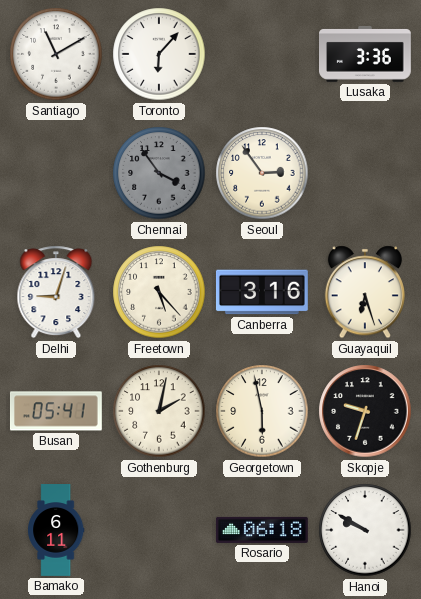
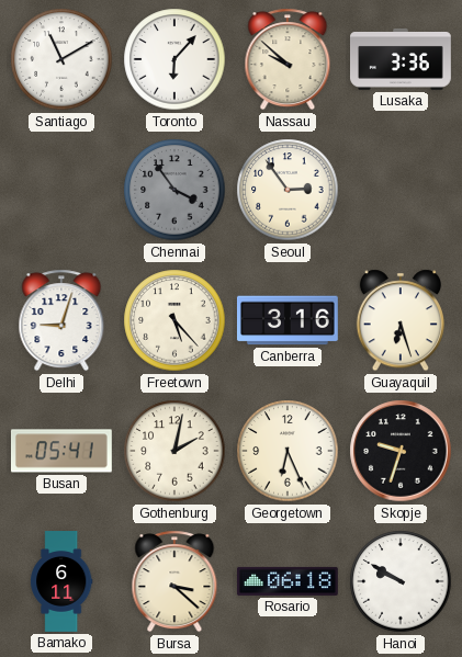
Nassau: none -> 9:52
Georgetown: 5:58 -> 6:26
Bursa: none -> 3:22
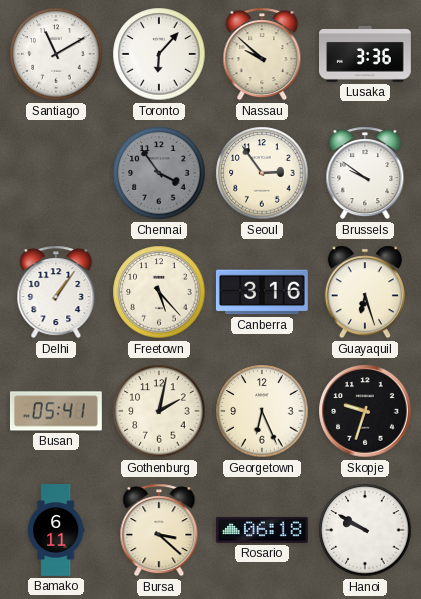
Brussels: none -> 9:51
Delhi: 9:03 -> 1:06
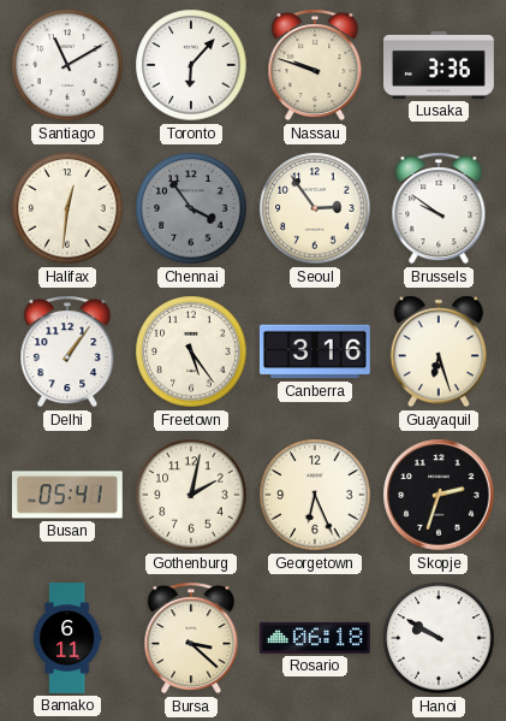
Nassau: 9:52 -> 9:48
Halifax: none -> 12:31
Freetown: 5:23 -> 5:24
Skopje: 9:33 -> 2:33
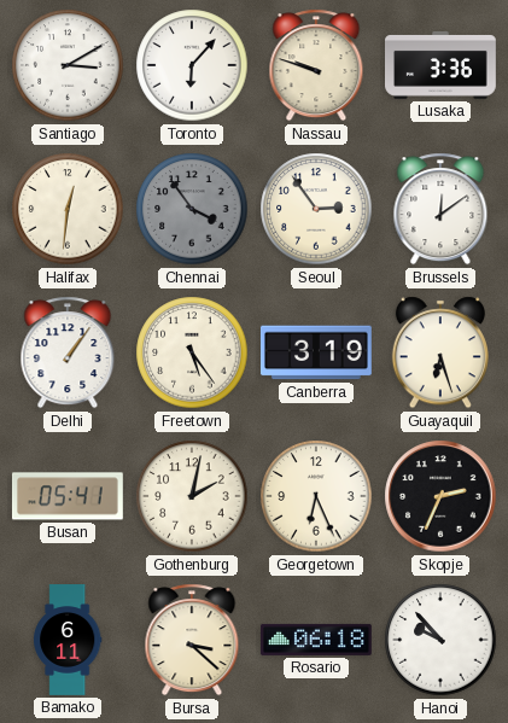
Santiago: 11:10 -> 3:10
Brussels: 9:51 -> 12:09
Canberra: 3:16 -> 3:19
Skopje: 2:33 -> 2:34
Hanoi: 9:50 -> 9:53
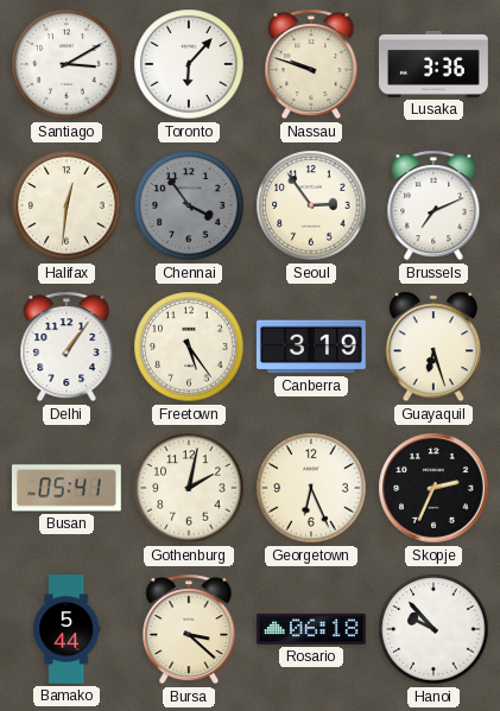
Brussels: 12:09 -> 7:11
Bamako: 6:11 -> 5:44
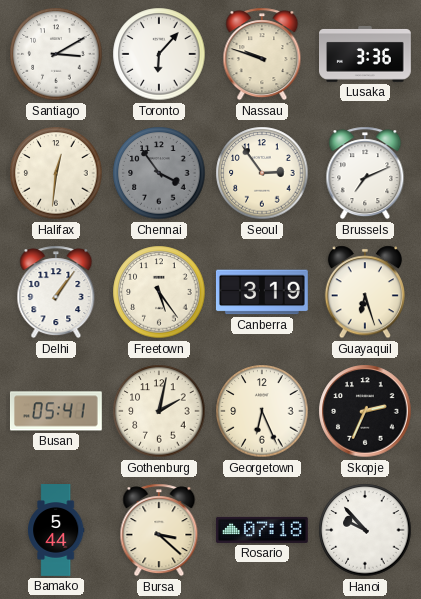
Rosario: 06:18 -> 07:18
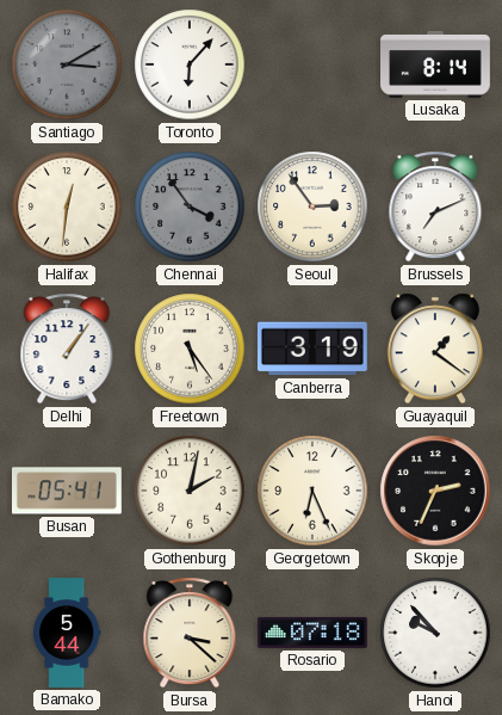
Santiago dial: white -> grey
Nassau: 9:48 -> none
Lusaka: 3:36 -> 8:14
Guayaquil: 6:27 -> 1:21
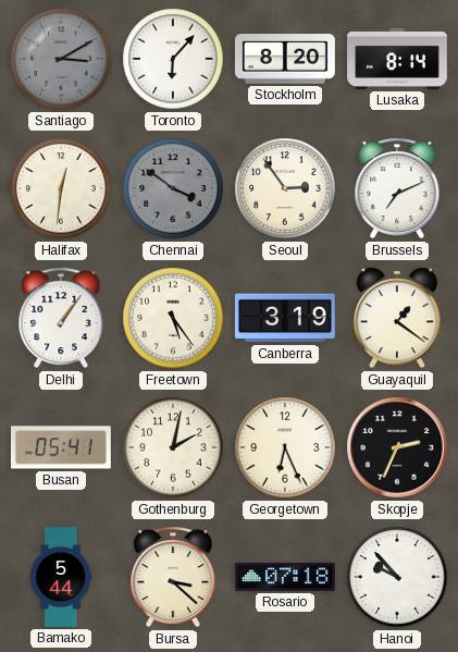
Stockholm: none -> 8:20
Chennai: 3:54 -> 3:51
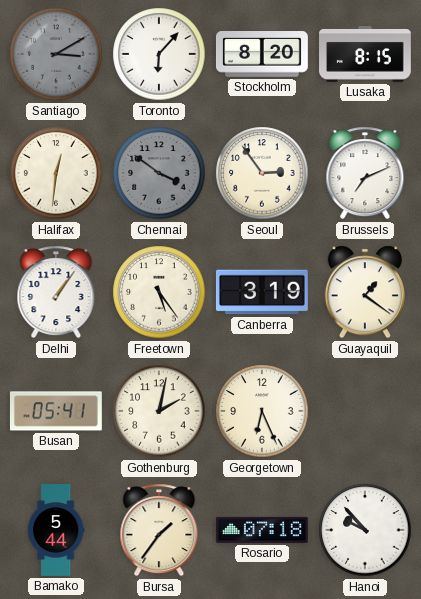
Lusaka: 8:14 -> 8:15
Skopje: 2:34 -> none
Bursa: 3:22 -> 1:36
